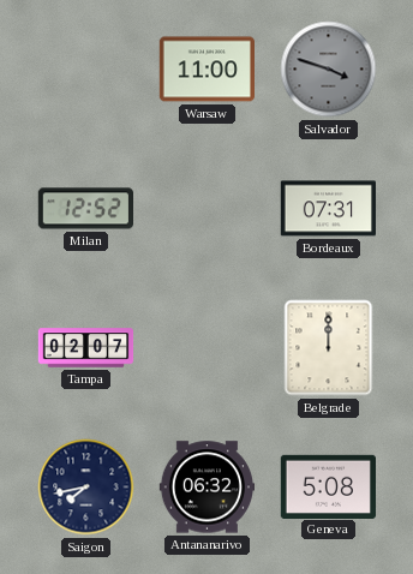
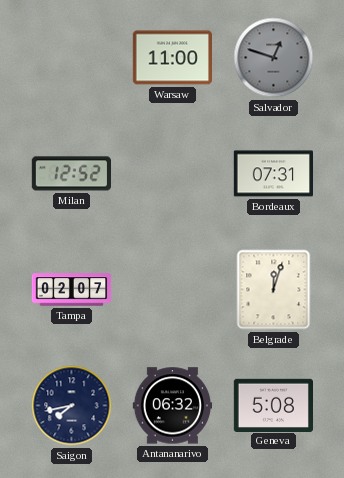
Salvador: 3:48 -> 12:48
Belgrade: 12:00 -> 12:03
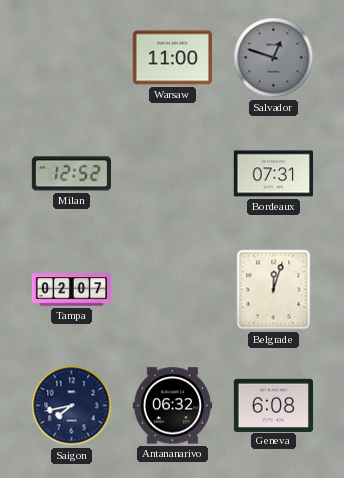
Geneva: 5:08 -> 6:08
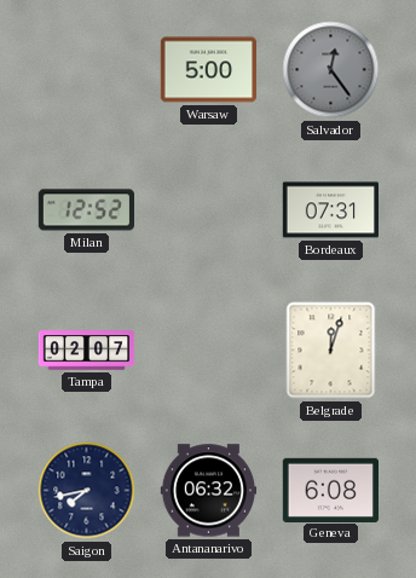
Warsaw: 11:00 -> 5:00
Salvador: 12:48 -> 12:24
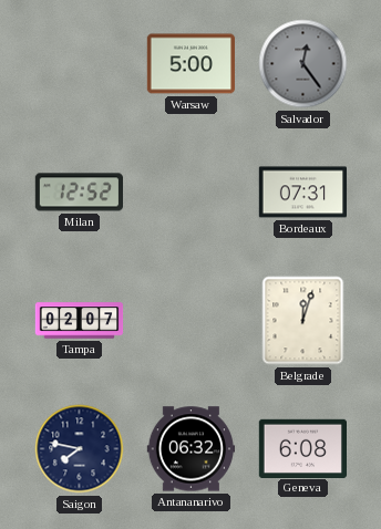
Saigon: 7:43 -> 7:47
